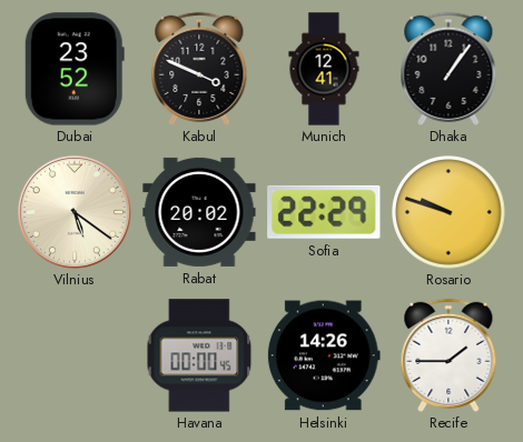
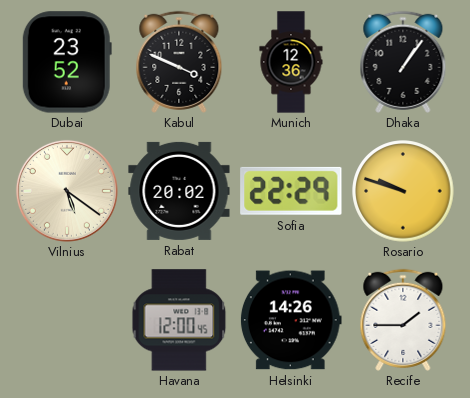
Munich: 12:41 -> 12:36
Havana: 00:00 -> 12:00
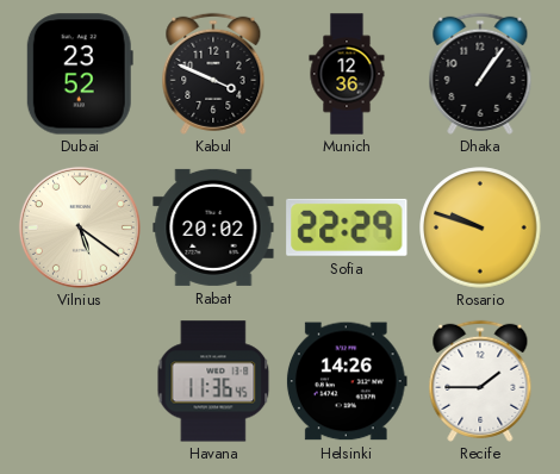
Havana: 12:00 -> 11:36
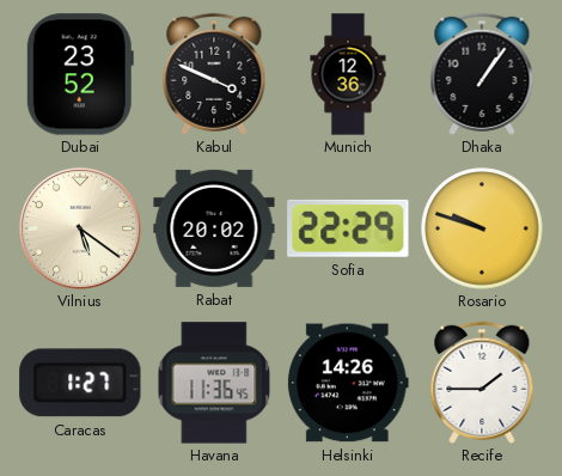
Caracas: none -> 1:27
